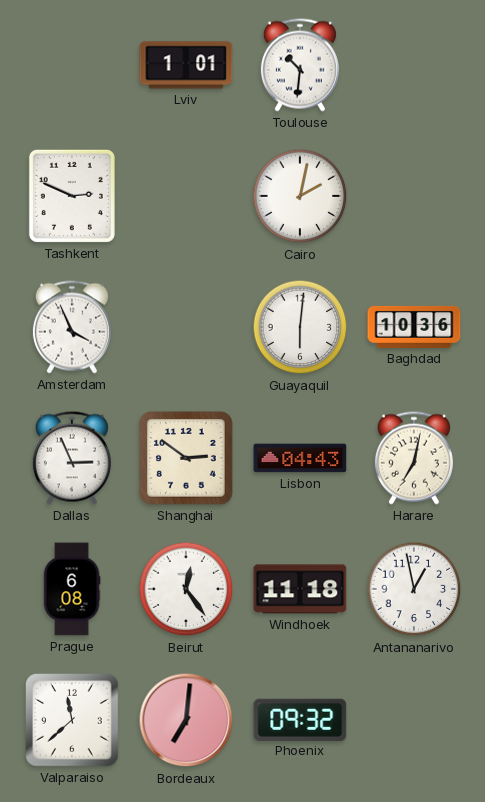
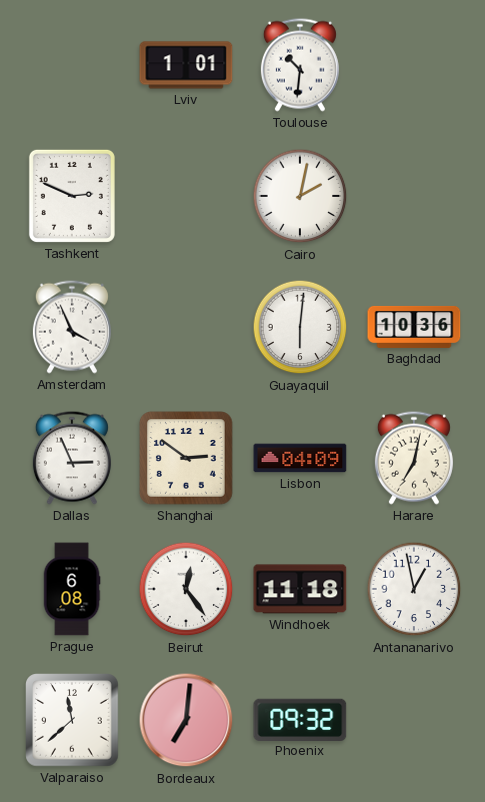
Lisbon: 04:43 -> 04:09
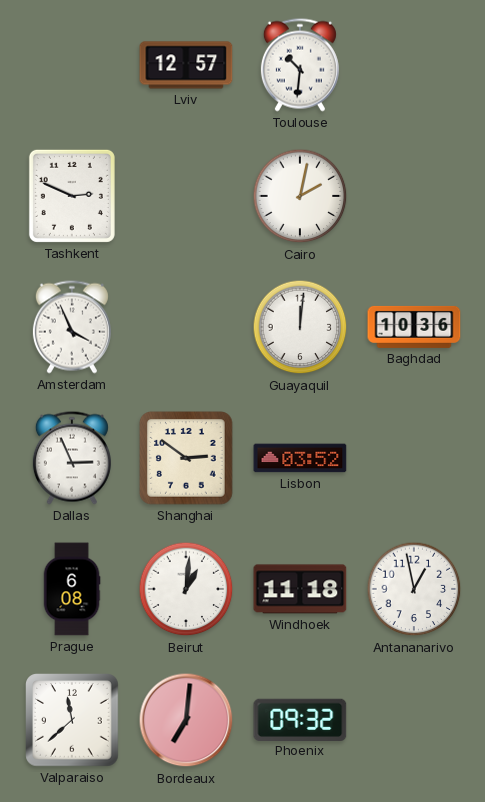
Lviv: 1:01 -> 12:57
Guayaquil: 6:01 -> 12:01
Lisbon: 04:09 -> 03:52
Harare: 7:02 -> none
Beirut: 12:24 -> 1:01
